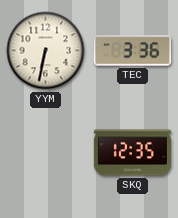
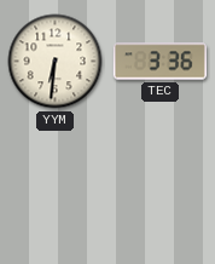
YYM: 6:32 -> 6:31
SKQ: 12:35 -> none
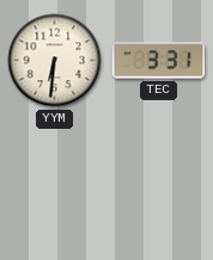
TEC: 3:36 -> 3:31
